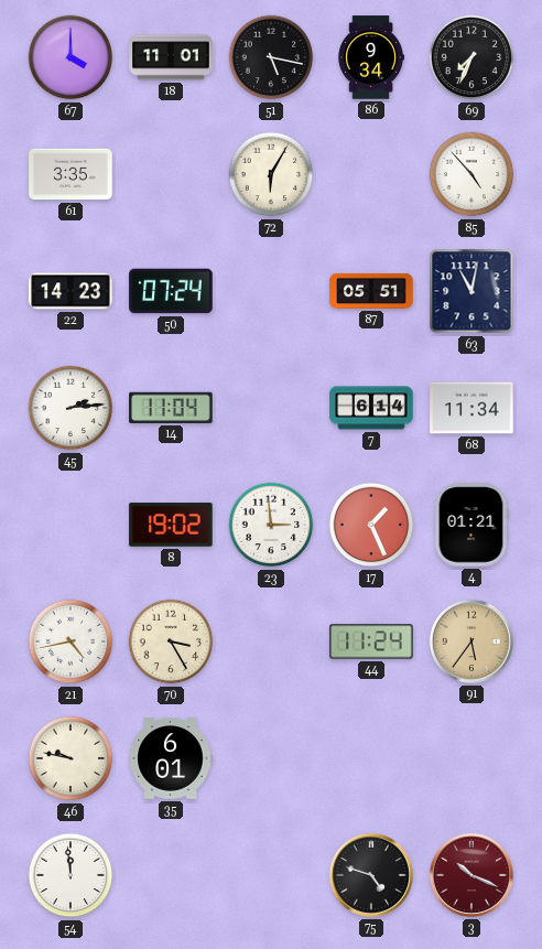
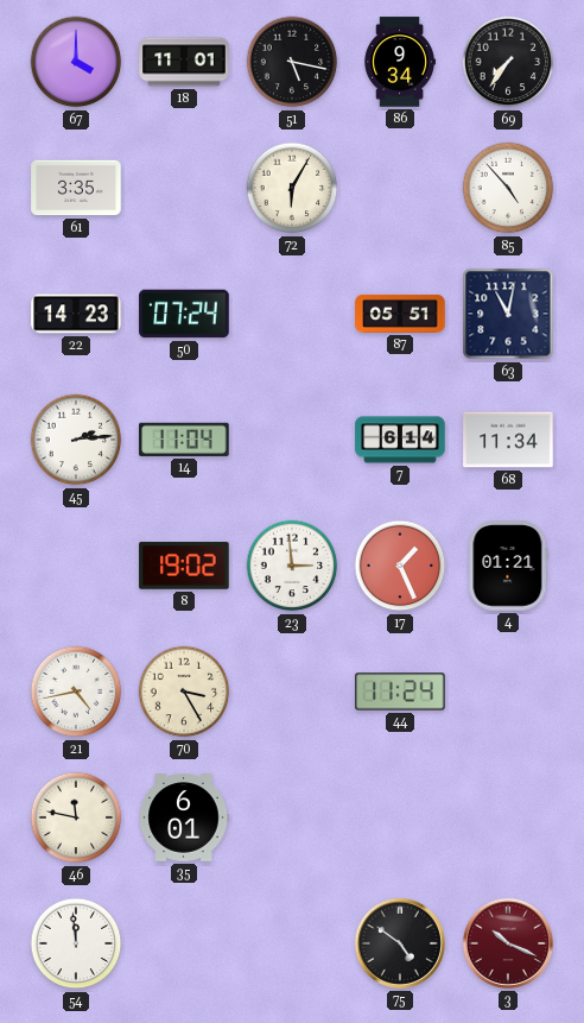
69: 7:34 -> 7:36
91: 5:36 -> none
46: 9:47 -> 11:47
75: 4:48 -> 4:51
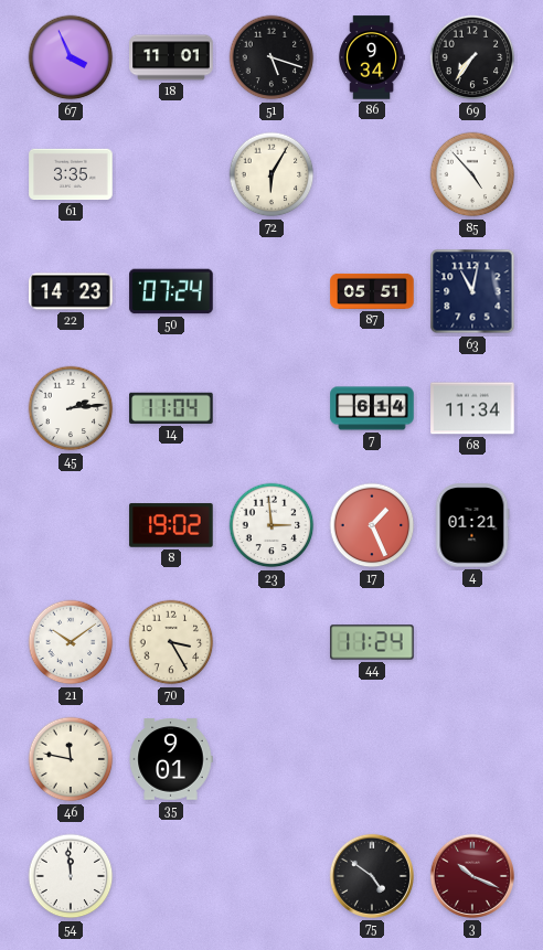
67: 4:00 -> 3:56
51: 5:17 -> 5:18
21: 4:43 -> 10:09
35: 6:01 -> 9:01
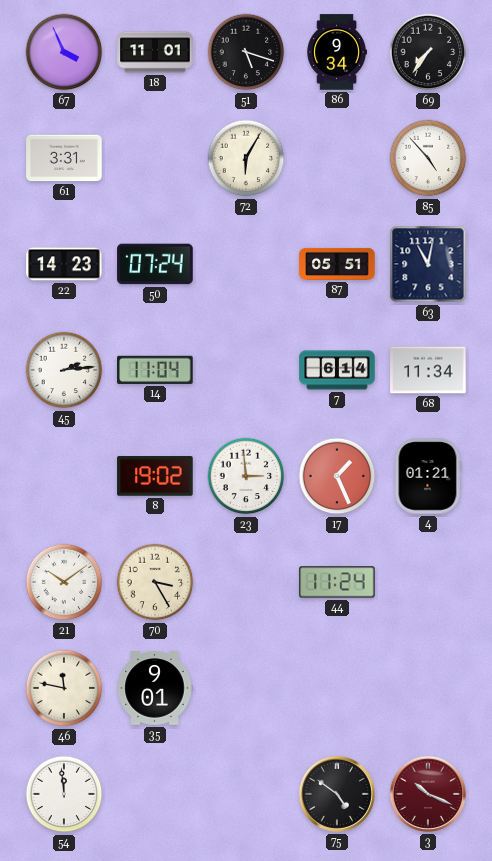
61: 3:35 -> 3:31
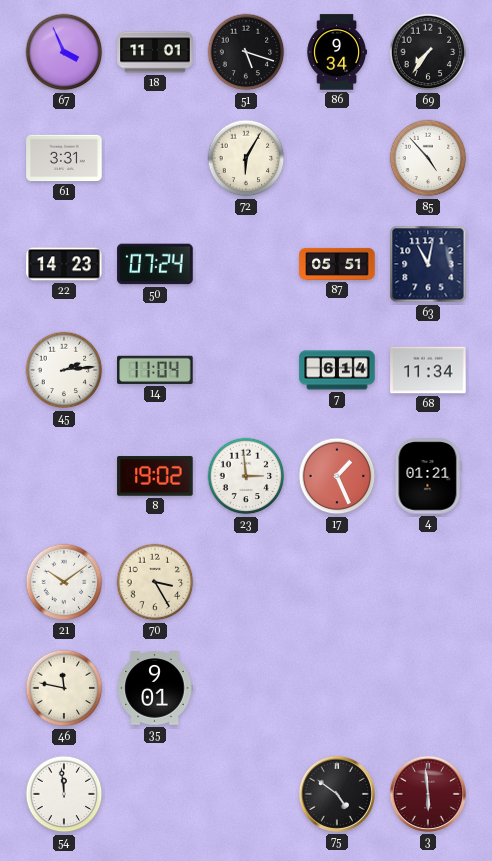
44: 11:24 -> none
3: 10:19 -> 5:59
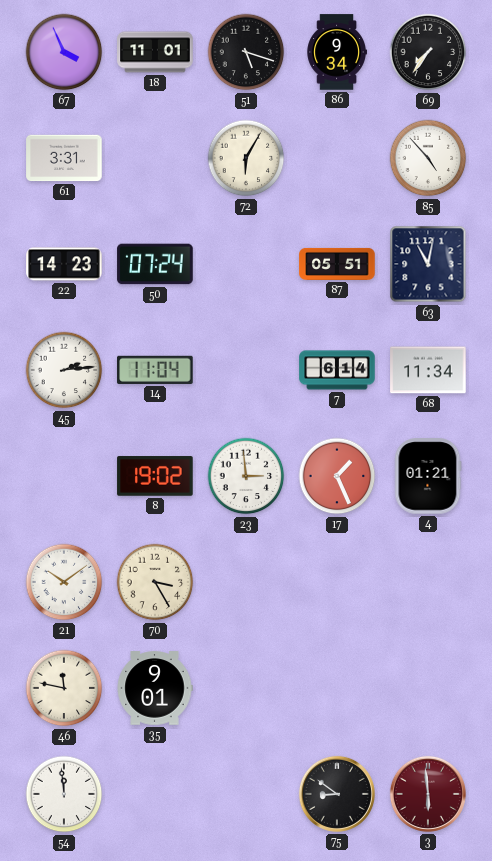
75: 4:51 -> 8:51
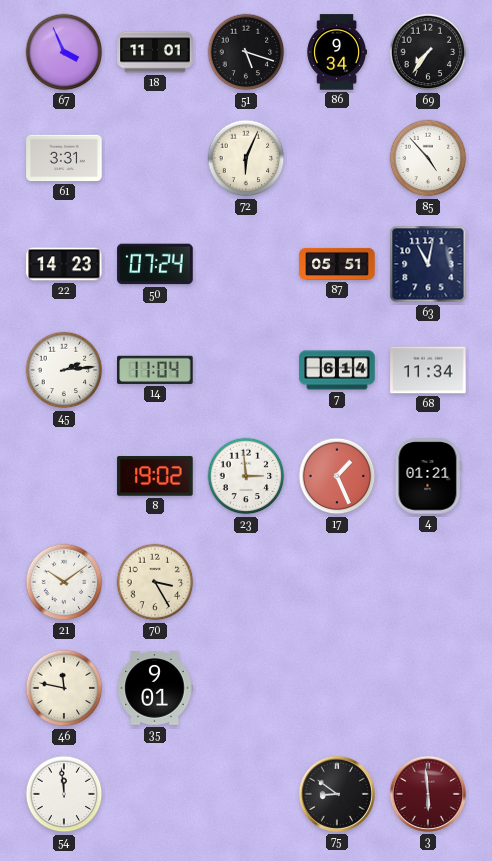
72: 6:05 -> 6:04
